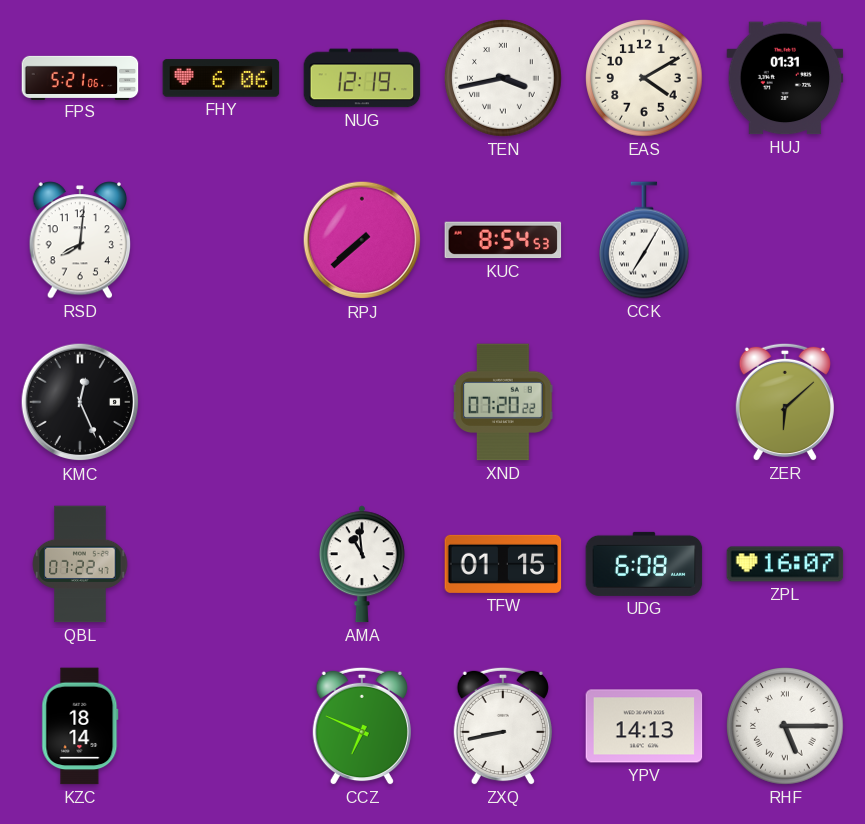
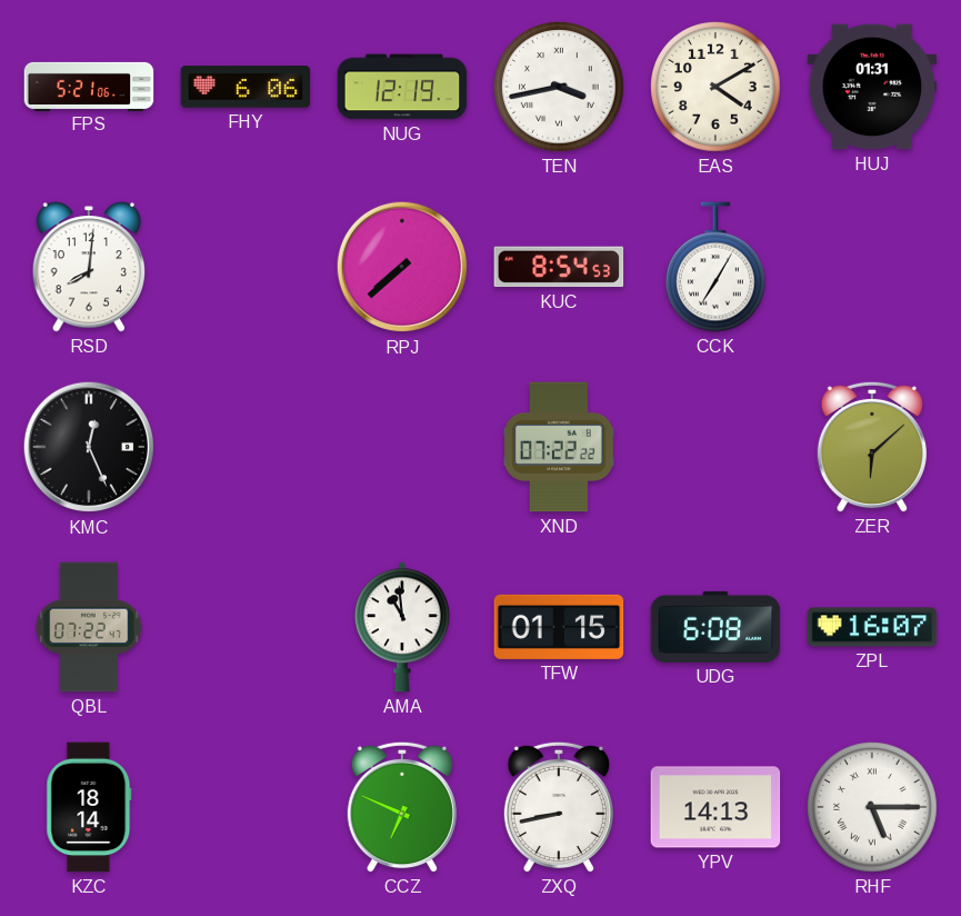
XND: 07:20 -> 07:22
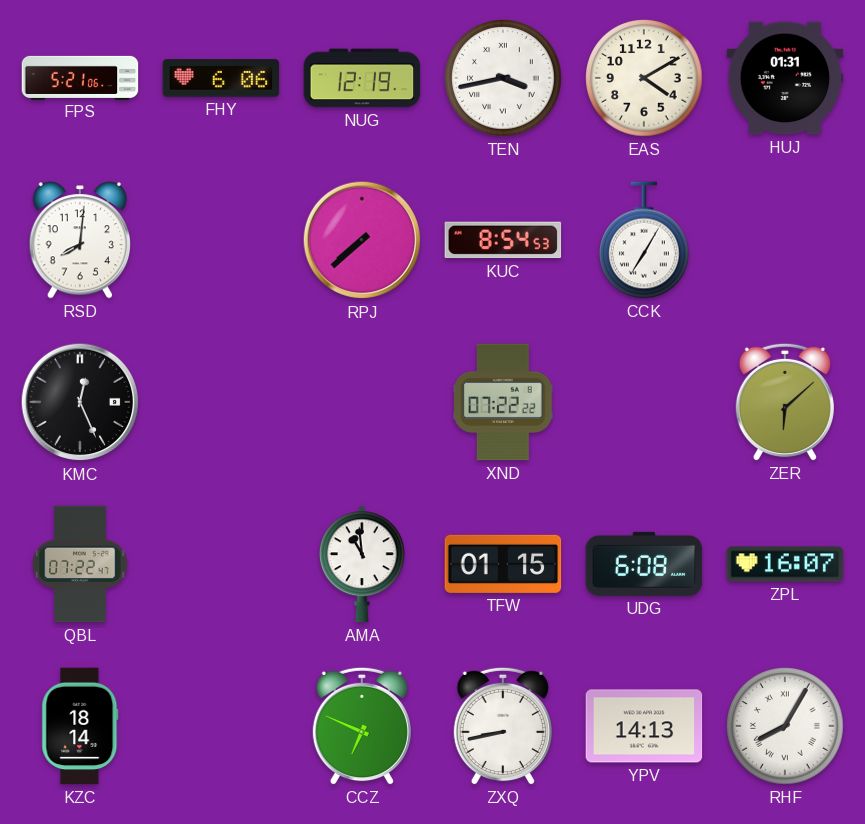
RHF: 5:15 -> 8:05
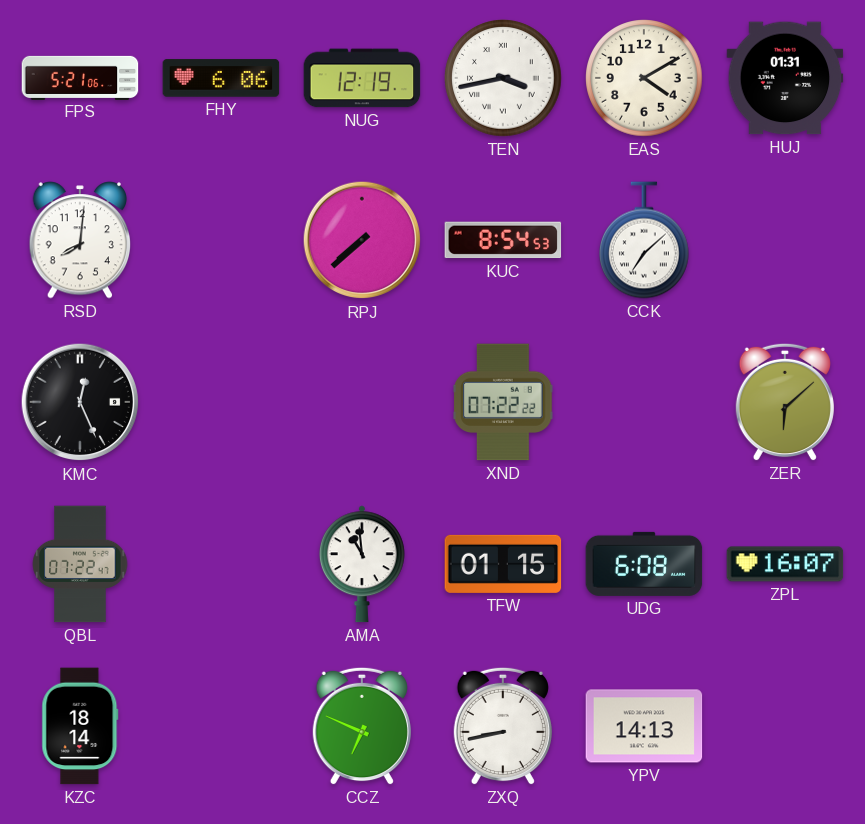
CCK: 7:05 -> 7:08
RHF: 8:05 -> none
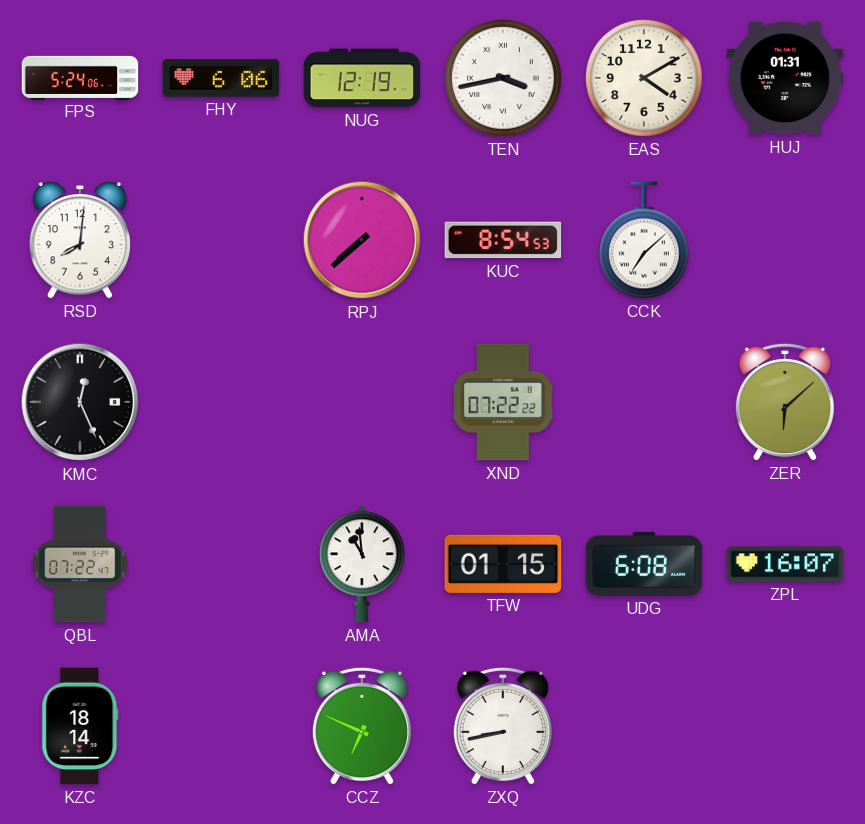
FPS: 5:21 -> 5:24
YPV: 14:13 -> none
